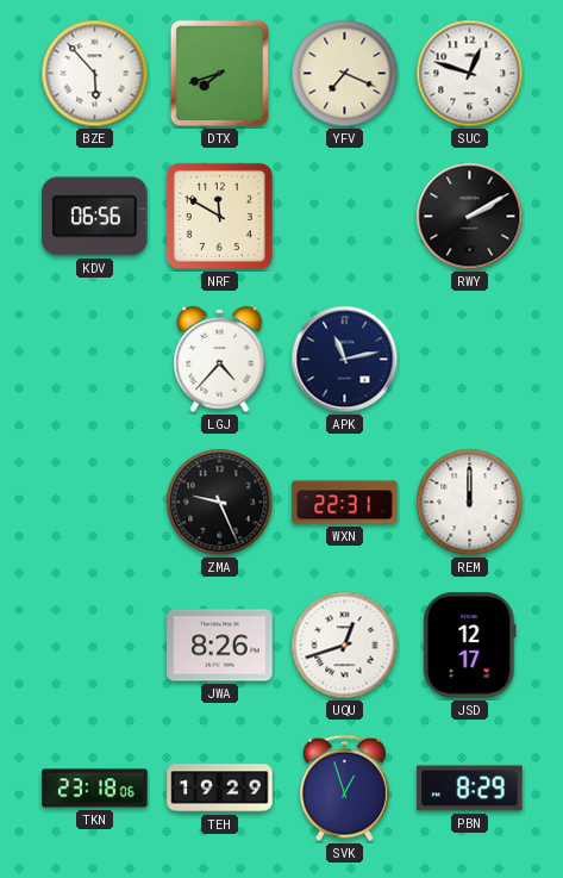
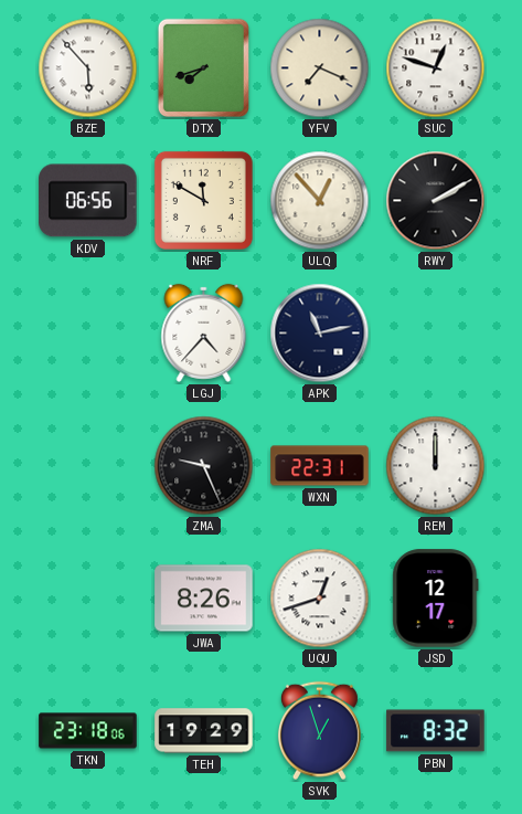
ULQ: none -> 12:53
PBN: 8:29 -> 8:32
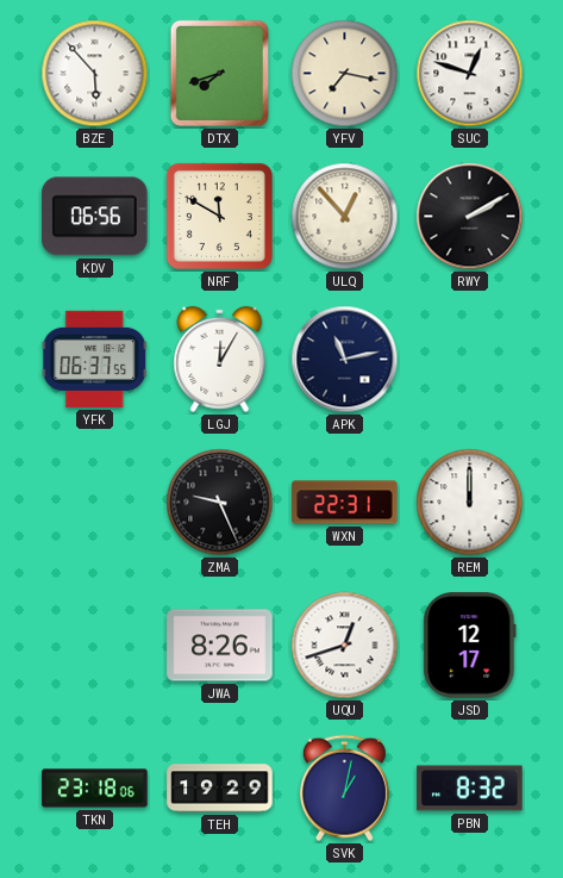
YFV: 7:19 -> 7:17
YFK: none -> 06:37
LGJ: 4:37 -> 12:05
SVK: 12:57 -> 1:02
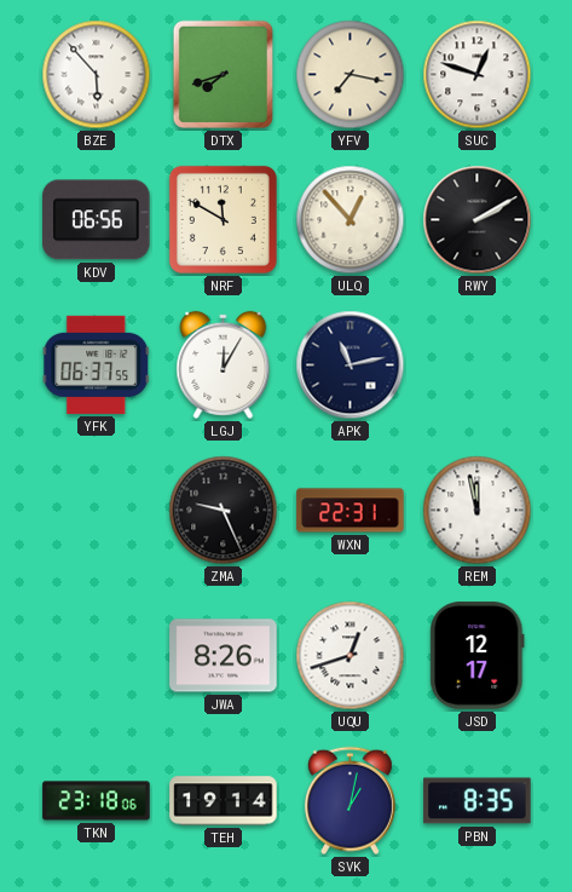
REM: 12:00 -> 11:58
TEH: 19:29 -> 19:14
PBN: 8:32 -> 8:35
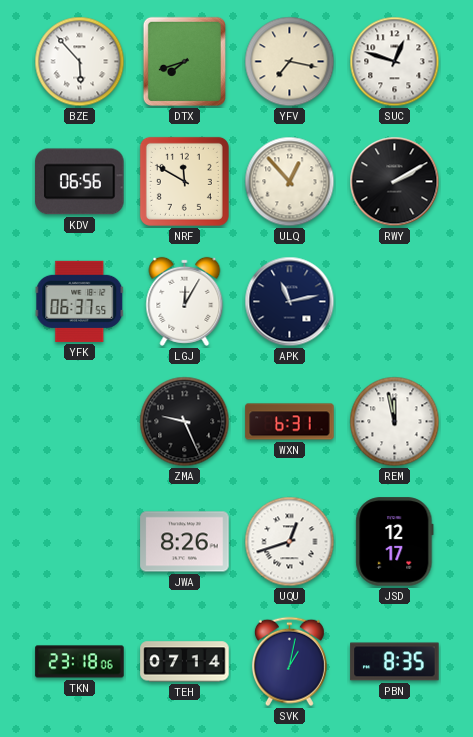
WXN: 22:31 -> 6:31
TEH: 19:14 -> 07:14
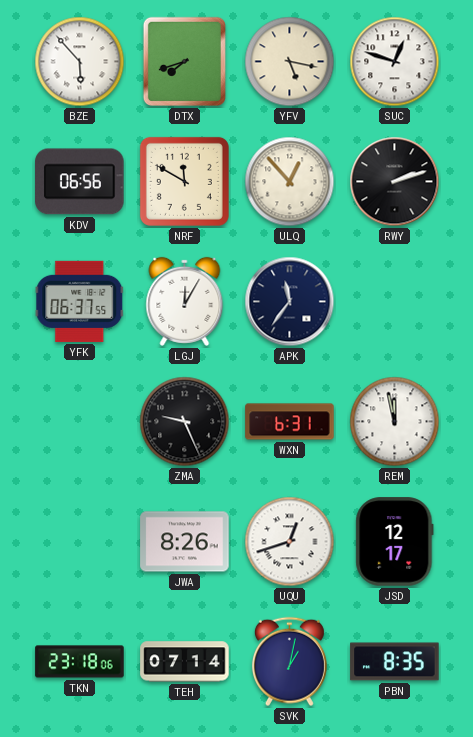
YFV: 7:17 -> 5:17
RWY: 2:10 -> 2:12
APK: 11:13 -> 11:36
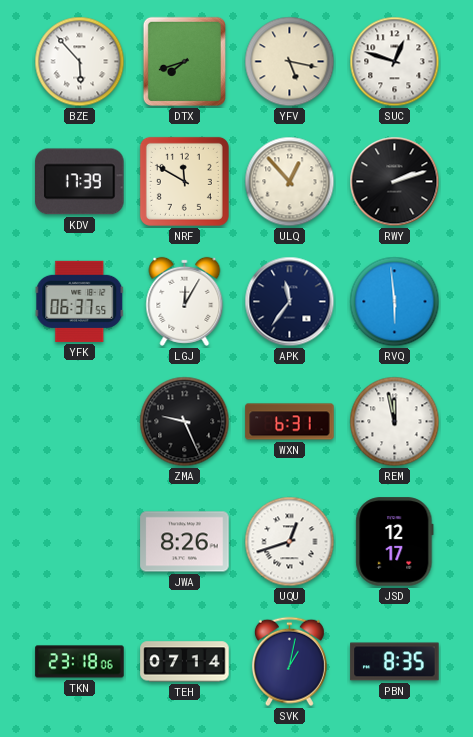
KDV: 06:56 -> 17:39
RVQ: none -> 5:59
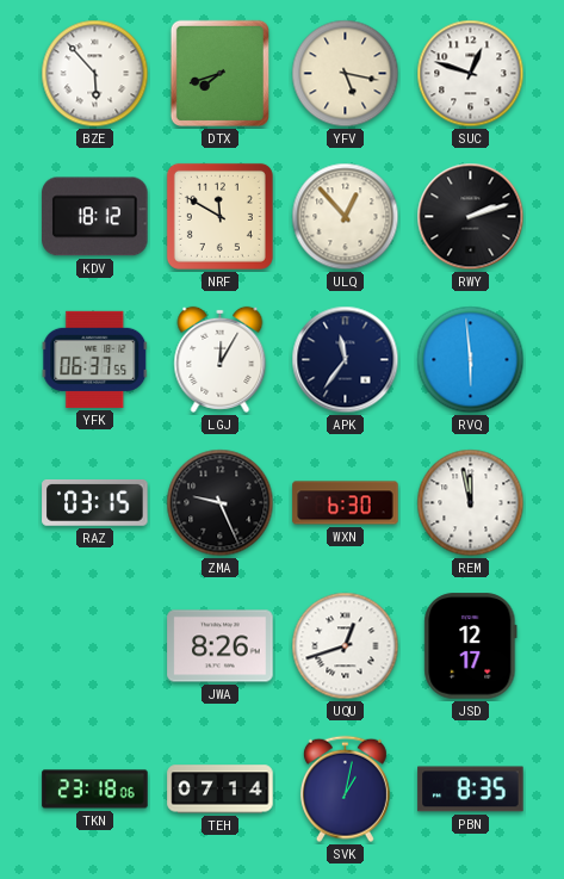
KDV: 17:39 -> 18:12
RAZ: none -> 03:15
WXN: 6:31 -> 6:30
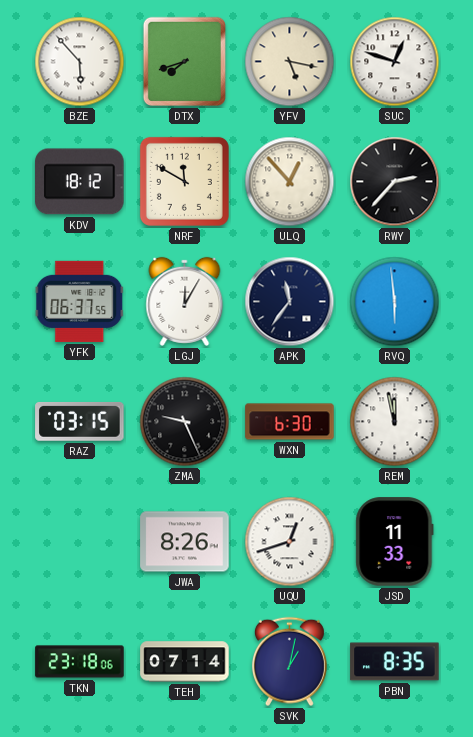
RWY: 2:12 -> 2:37
JSD: 12:17 -> 11:33
